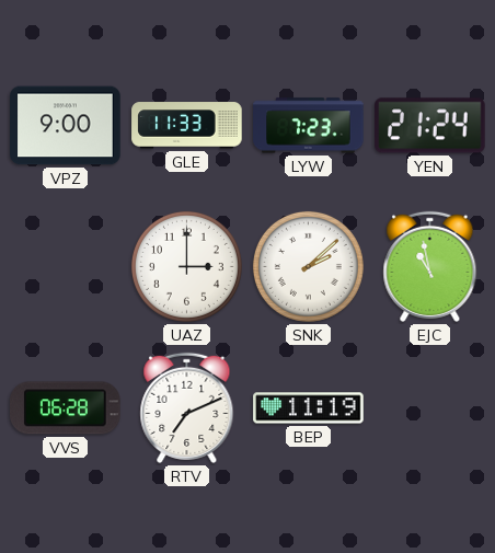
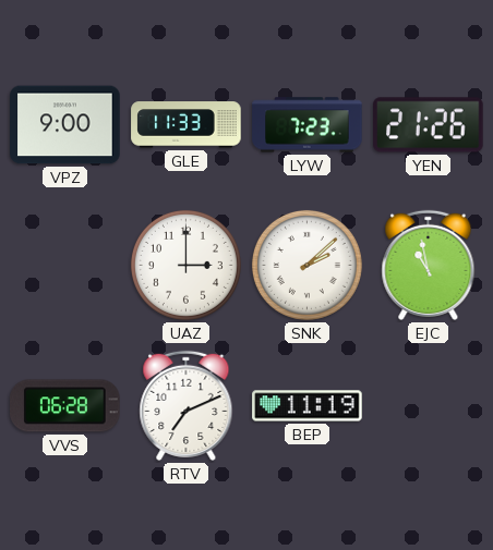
YEN: 21:24 -> 21:26
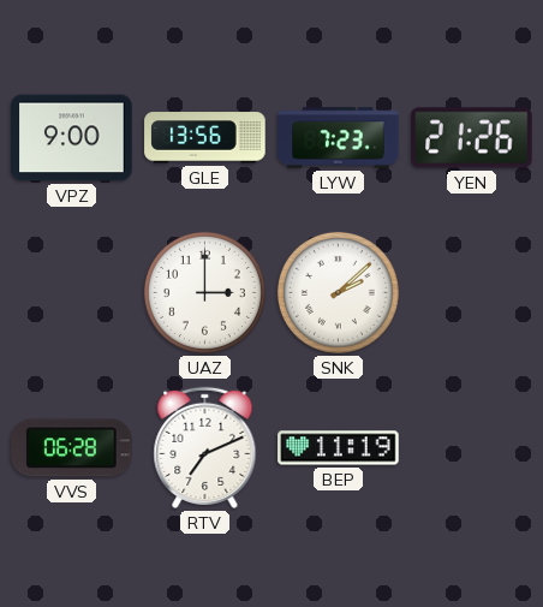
GLE: 11:33 -> 13:56
EJC: 10:58 -> none
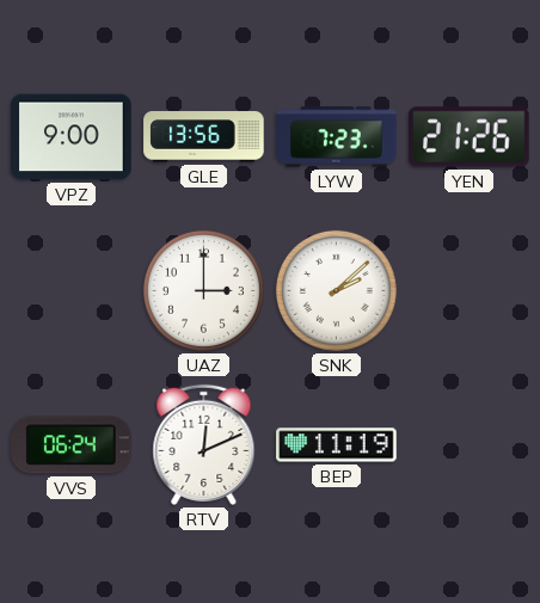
VVS: 06:28 -> 06:24
RTV: 7:11 -> 12:11
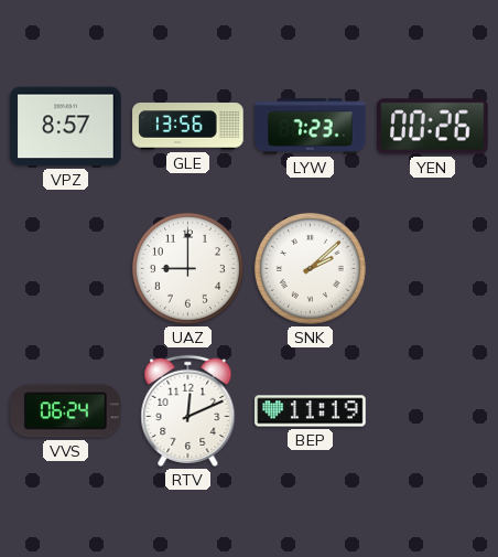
VPZ: 9:00 -> 8:57
YEN: 21:26 -> 00:26
UAZ: 3:00 -> 9:00
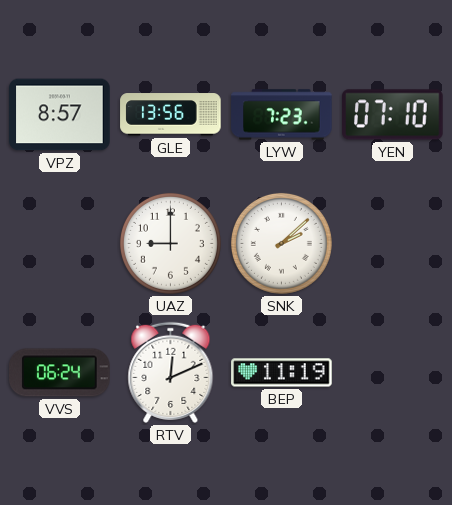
YEN: 00:26 -> 07:10
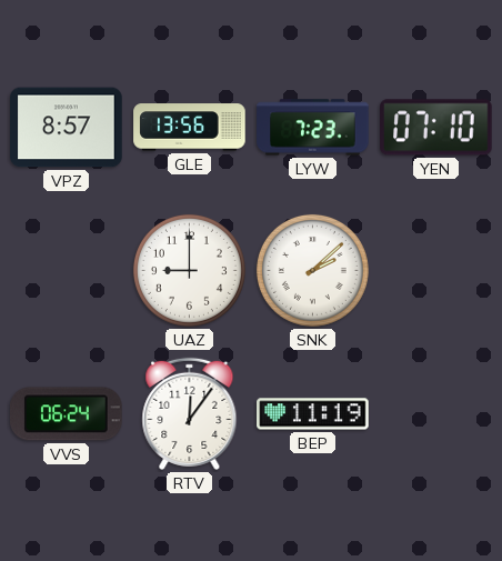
RTV: 12:11 -> 12:06
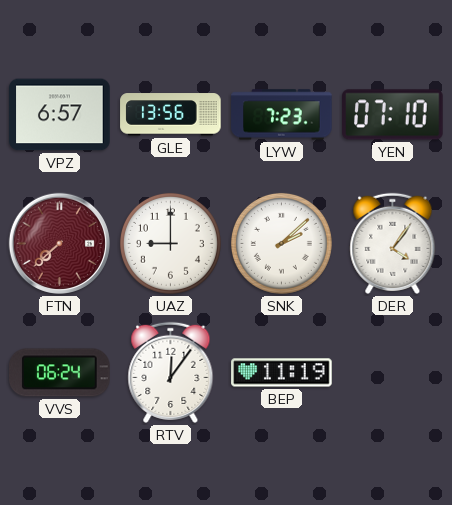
VPZ: 8:57 -> 6:57
FTN: none -> 7:38
DER: none -> 4:06
